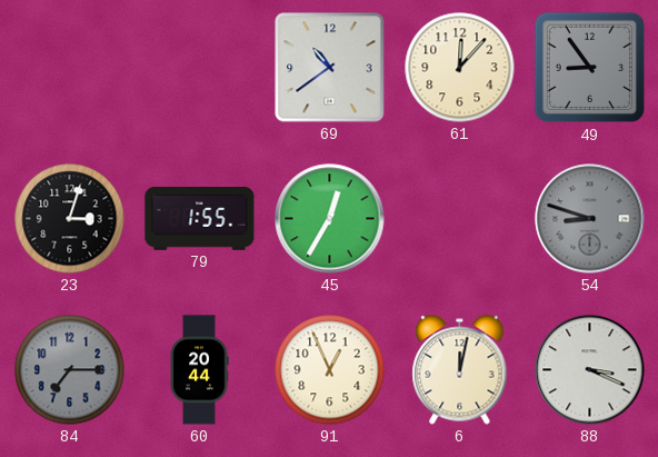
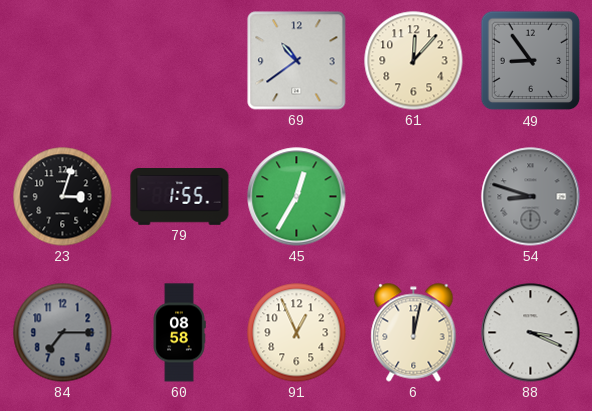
60: 20:44 -> 08:58
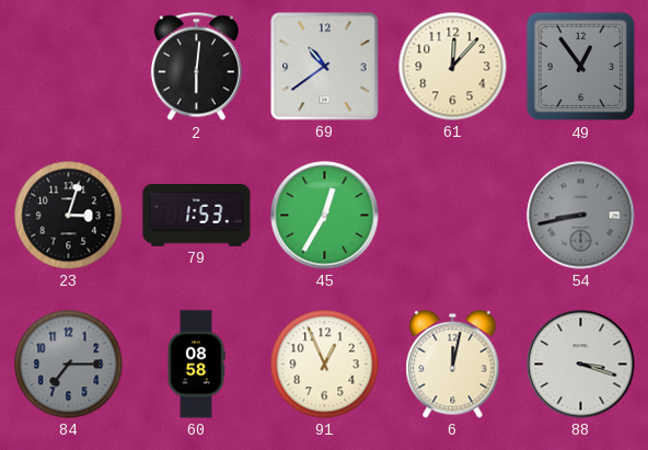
2: none -> 6:01
49: 8:54 -> 12:54
79: 1:55 -> 1:53
54: 8:48 -> 8:43
88: 3:19 -> 3:18
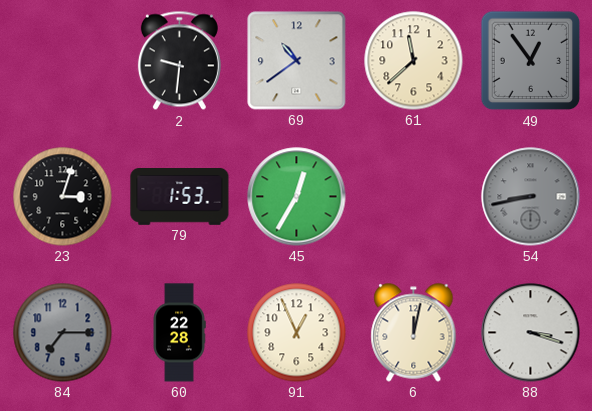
2: 6:01 -> 9:31
61: 12:07 -> 11:38
60: 08:58 -> 22:28
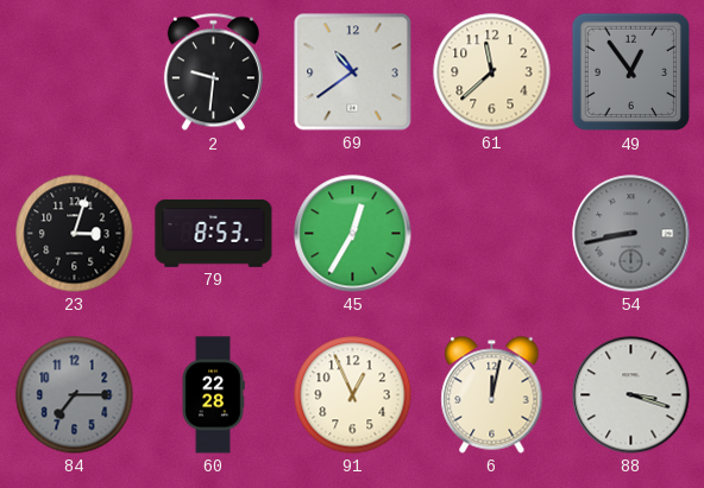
79: 1:53 -> 8:53
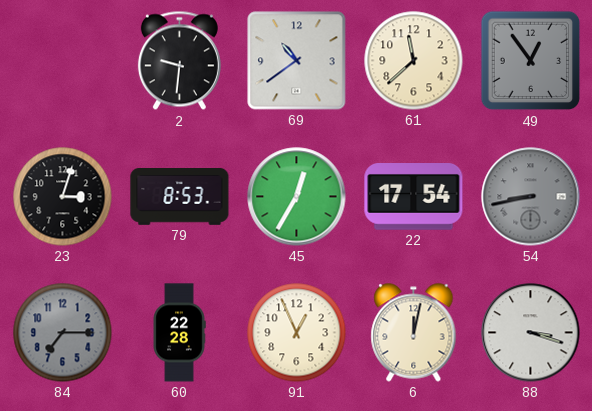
22: none -> 17:54
